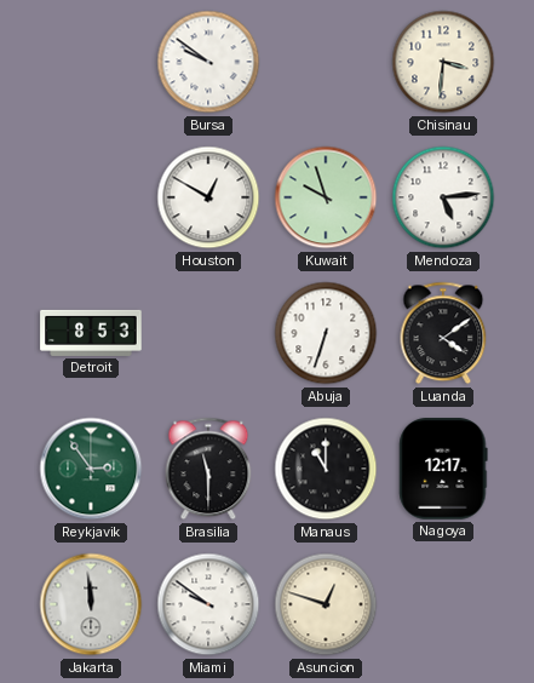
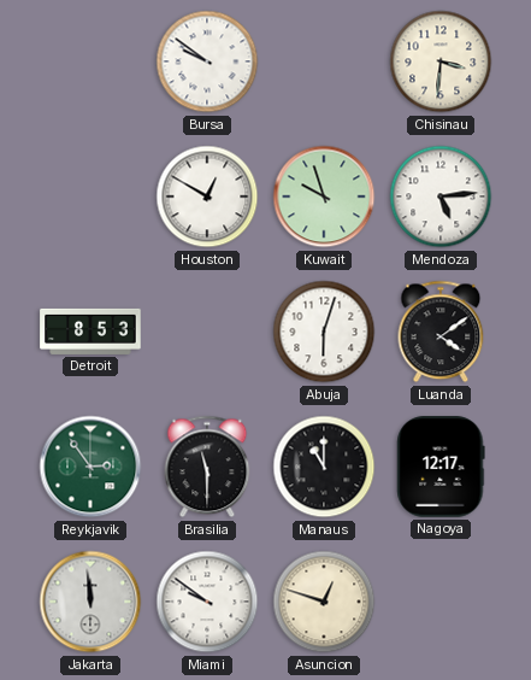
Abuja: 6:33 -> 6:03
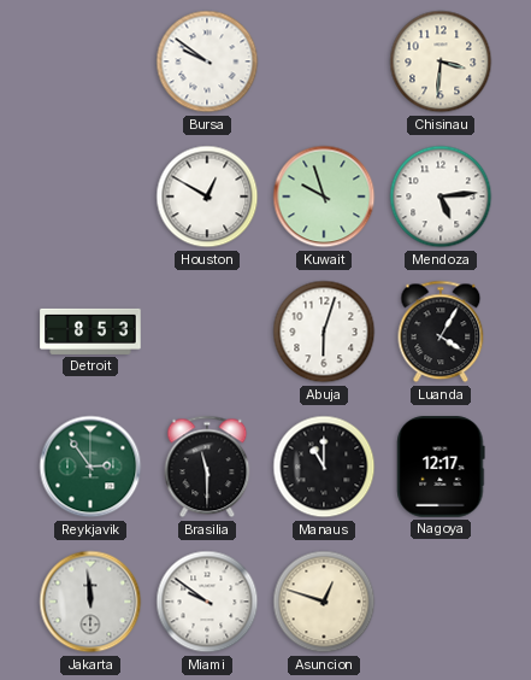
Luanda: 4:09 -> 4:05
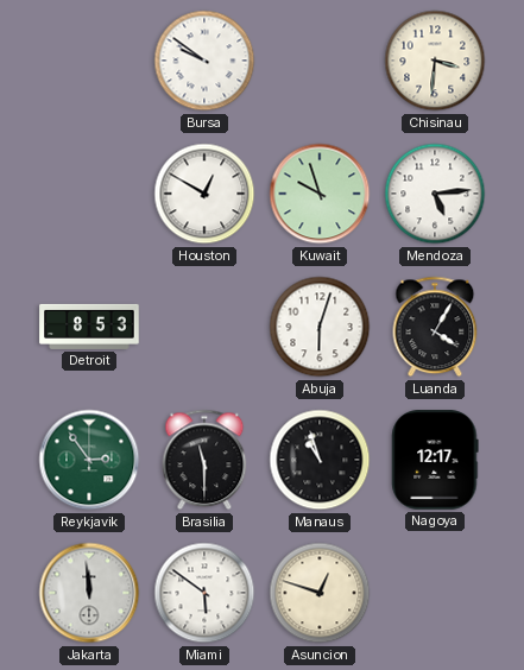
Manaus: 11:00 -> 10:57
Miami: 9:51 -> 5:51
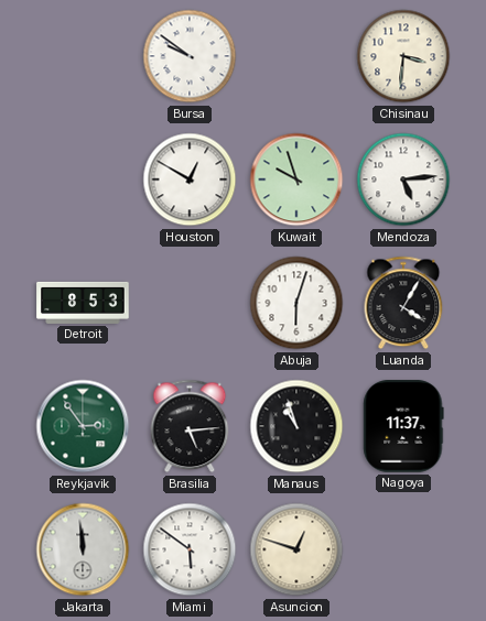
Brasilia: 11:30 -> 5:14
Nagoya: 12:17 -> 11:37
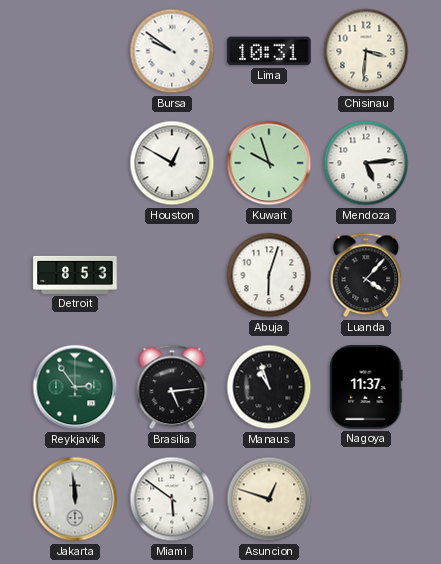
Lima: none -> 10:31
Luanda: 4:05 -> 4:07
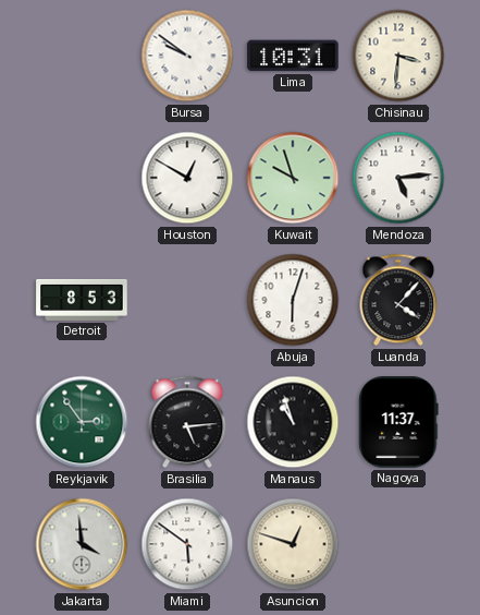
Jakarta: 11:59 -> 3:59
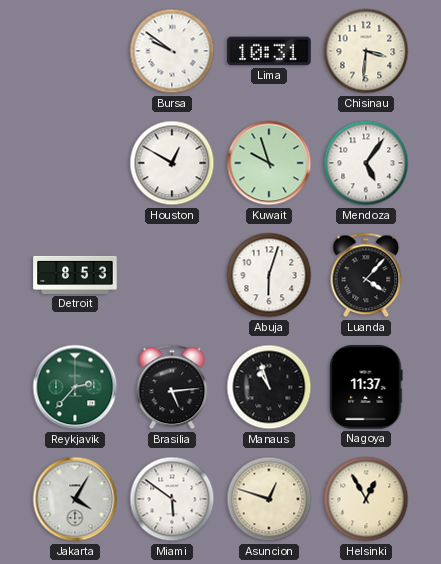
Mendoza: 5:14 -> 5:06
Reykjavik: 2:54 -> 2:37
Jakarta: 3:59 -> 4:05
Helsinki: none -> 12:55
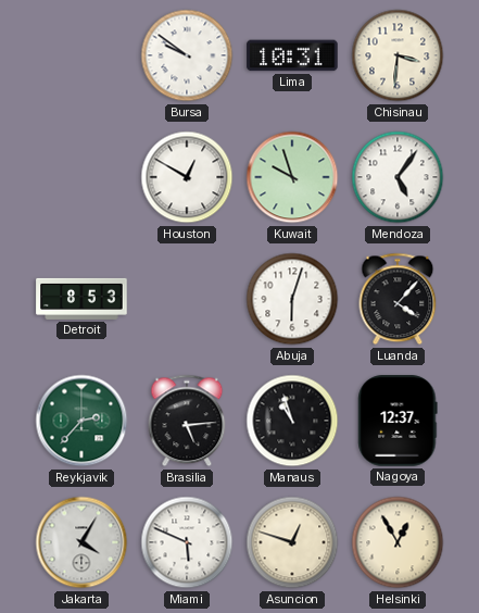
Nagoya: 11:37 -> 12:37
Miami: 5:51 -> 5:49
